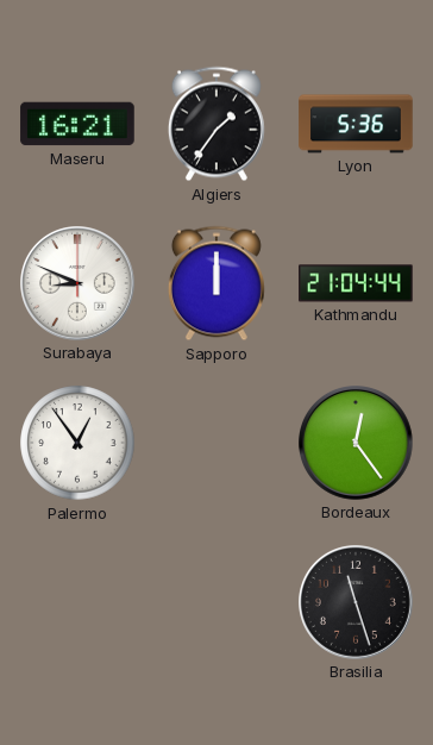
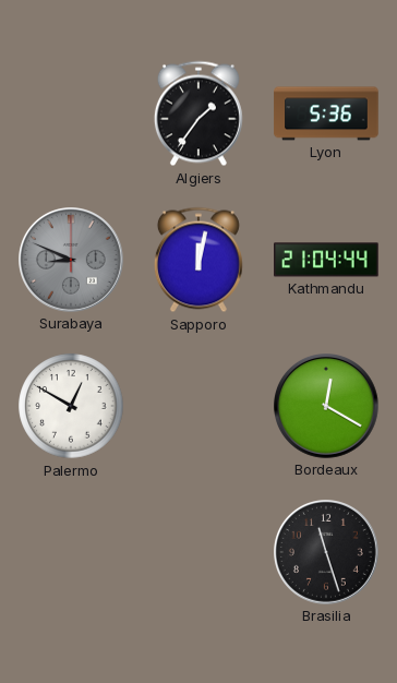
Maseru: 16:21 -> none
Surabaya dial: white -> grey
Sapporo: 12:00 -> 12:02
Palermo: 12:54 -> 12:50
Bordeaux: 12:24 -> 12:20
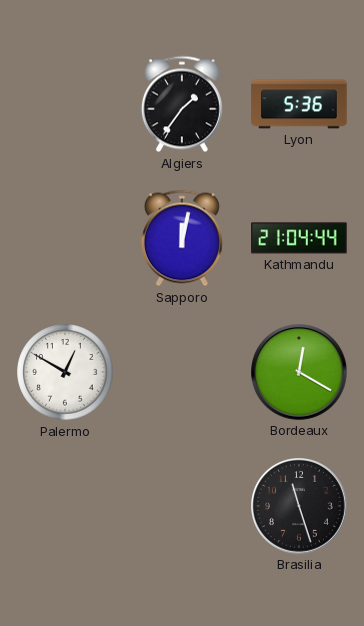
Surabaya: 8:49 -> none
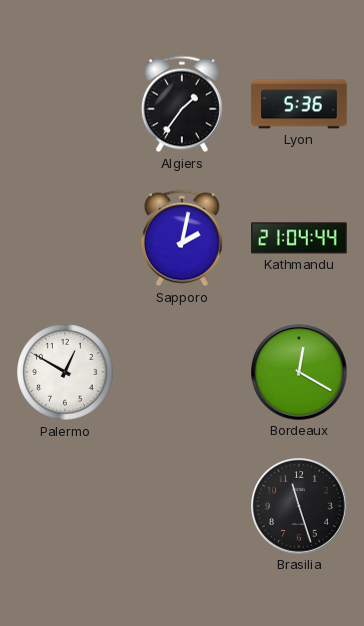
Sapporo: 12:02 -> 2:02
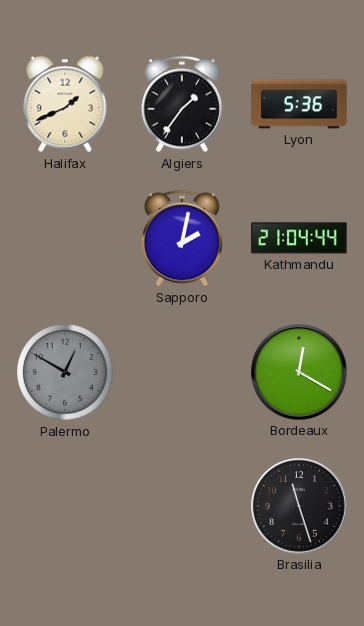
Halifax: none -> 1:41
Palermo dial: white -> grey
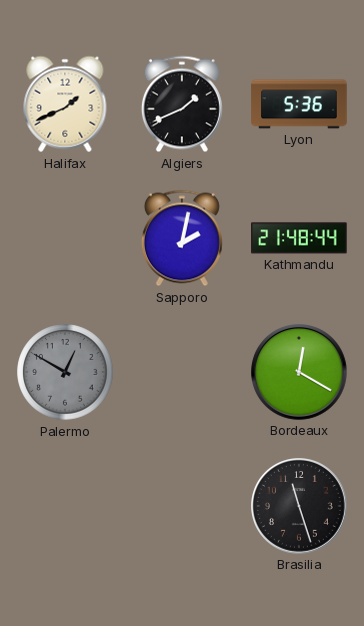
Algiers: 1:36 -> 1:41
Kathmandu: 21:04 -> 21:48
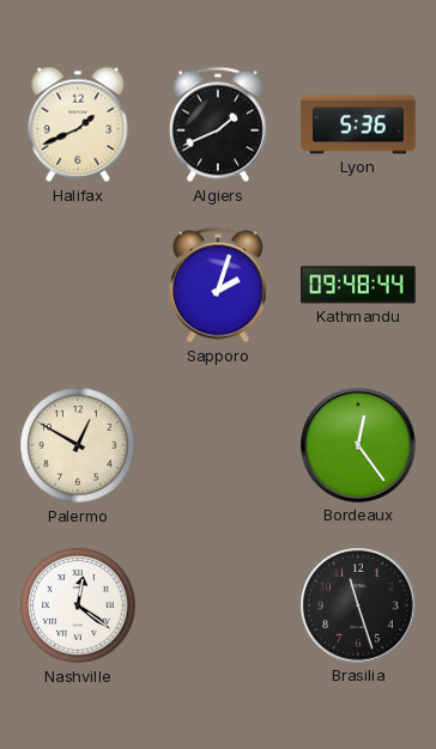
Sapporo: 2:02 -> 2:03
Kathmandu: 21:48 -> 09:48
Palermo dial: grey -> cream
Bordeaux: 12:20 -> 12:24
Nashville: none -> 12:21
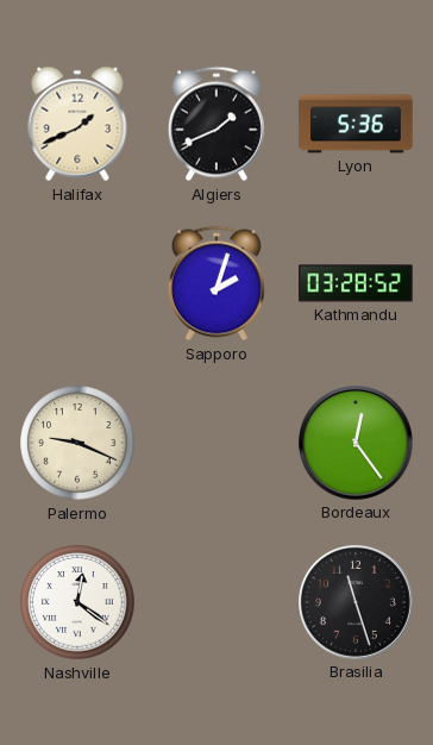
Kathmandu: 09:48 -> 03:28
Palermo: 12:50 -> 9:19
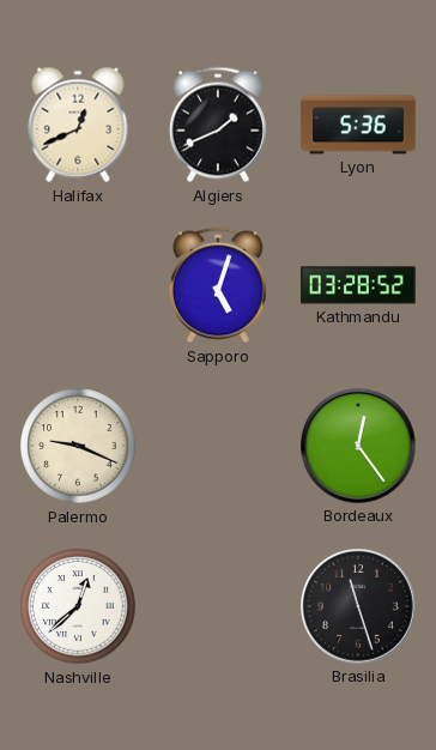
Halifax: 1:41 -> 12:41
Sapporo: 2:03 -> 5:03
Nashville: 12:21 -> 12:38
